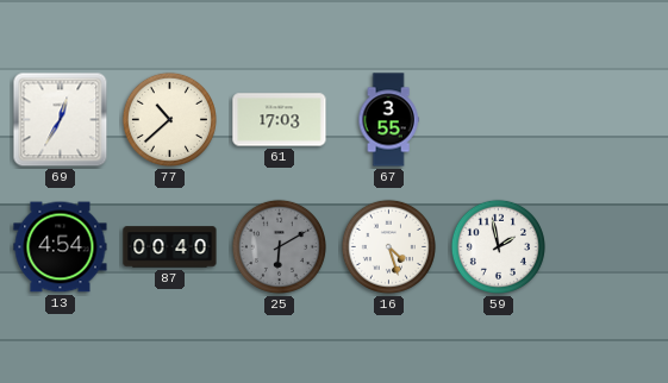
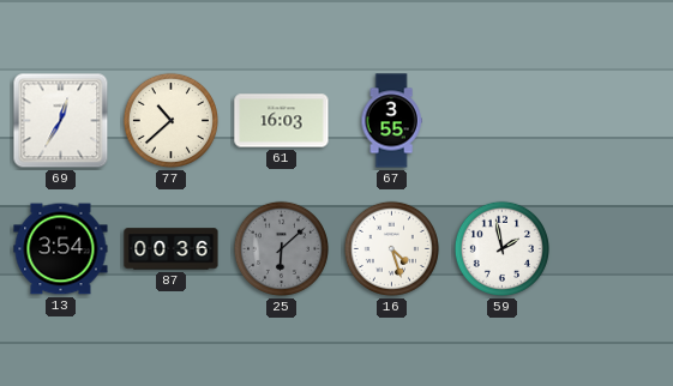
61: 17:03 -> 16:03
13: 4:54 -> 3:54
87: 00:40 -> 00:36
25: 6:10 -> 6:08
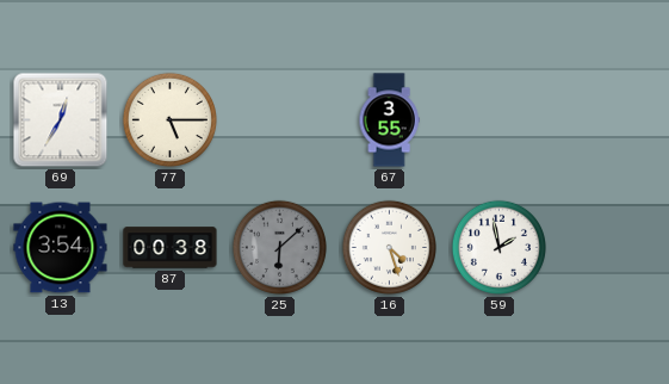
77: 10:38 -> 5:15
61: 16:03 -> none
87: 00:36 -> 00:38
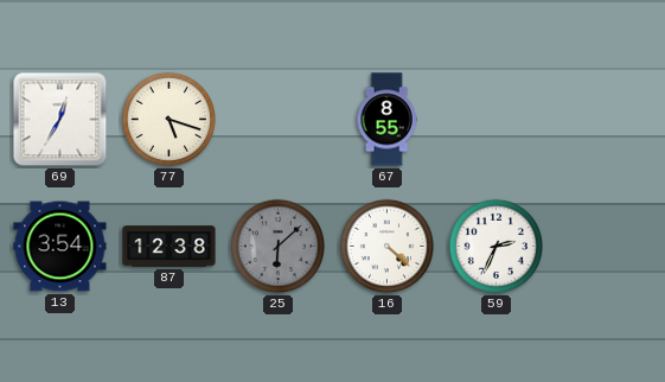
77: 5:15 -> 5:18
67: 3:55 -> 8:55
87: 00:38 -> 12:38
16: 4:27 -> 4:22
59: 1:58 -> 2:34
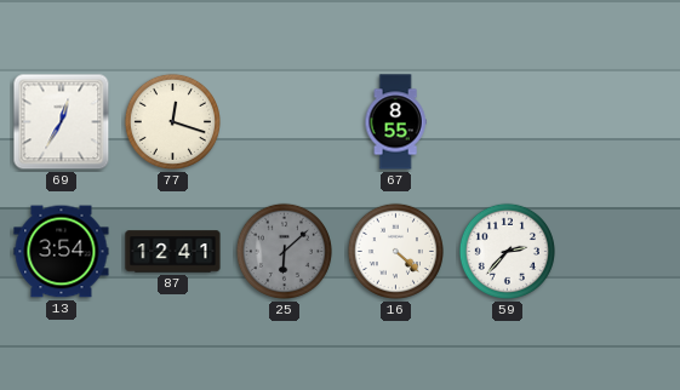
77: 5:18 -> 12:18
87: 12:38 -> 12:41
59: 2:34 -> 2:37
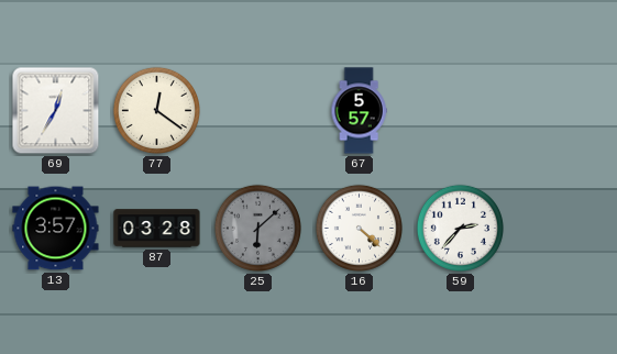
77: 12:18 -> 12:21
67: 8:55 -> 5:57
13: 3:54 -> 3:57
87: 12:41 -> 03:28
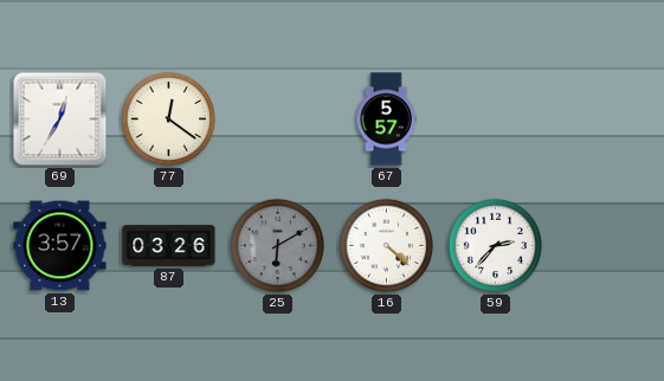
87: 03:28 -> 03:26
25: 6:08 -> 6:10
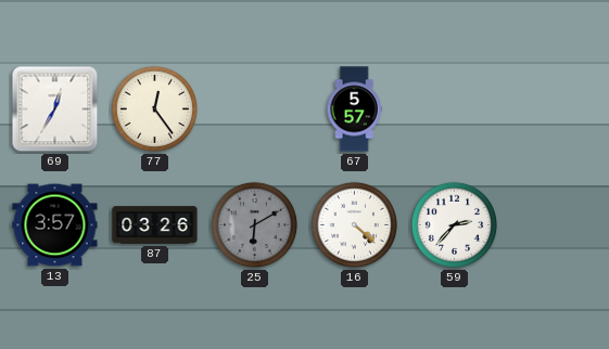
77: 12:21 -> 12:24
